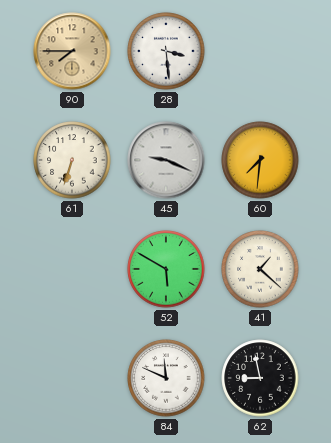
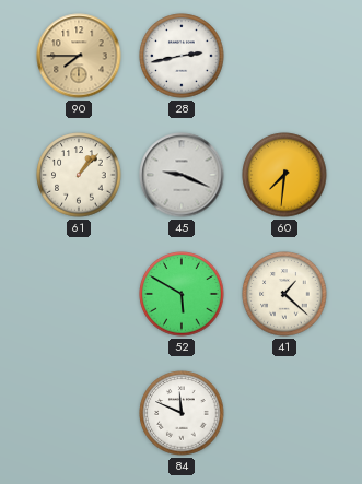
28: 3:29 -> 2:43
61: 6:33 -> 1:07
62: 8:58 -> none
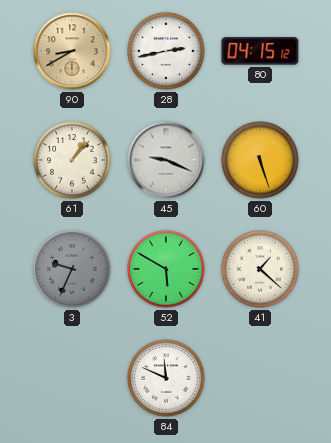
90: 7:45 -> 8:40
80: none -> 04:15
60: 7:31 -> 5:27
3: none -> 9:34
